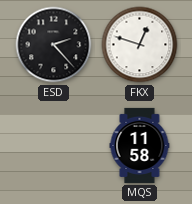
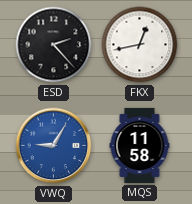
FKX: 12:48 -> 12:43
VWQ: none -> 9:05
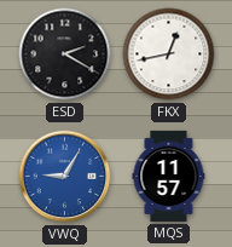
ESD: 2:23 -> 2:20
MQS: 11:58 -> 11:57
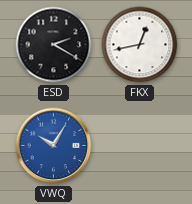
VWQ: 9:05 -> 10:05
MQS: 11:57 -> none
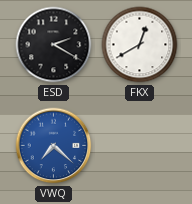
FKX: 12:43 -> 12:40
VWQ: 10:05 -> 7:22
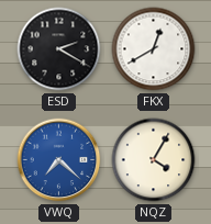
NQZ: none -> 4:05
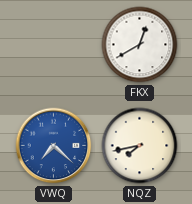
ESD: 2:20 -> none
NQZ: 4:05 -> 7:43
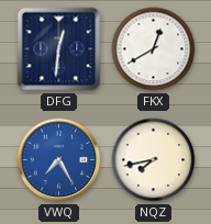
DFG: none -> 12:31
VWQ: 7:22 -> 7:25
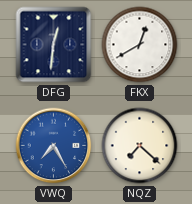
NQZ: 7:43 -> 7:22
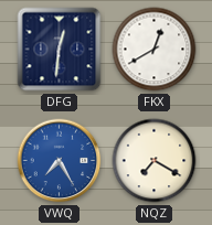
NQZ: 7:22 -> 7:20
